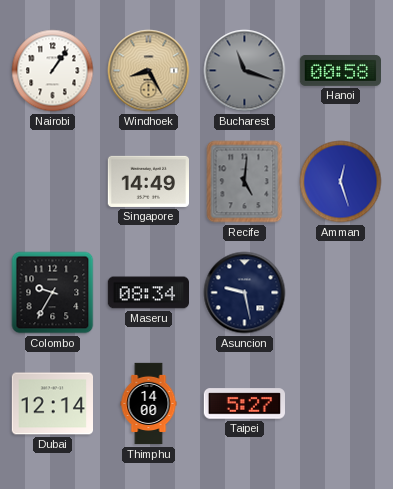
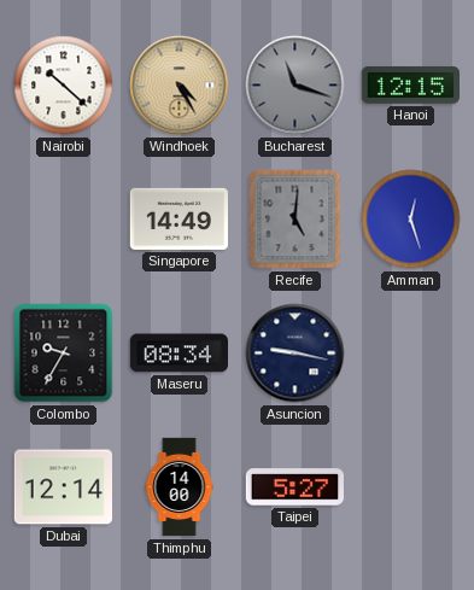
Nairobi: 1:06 -> 10:22
Windhoek: 8:25 -> 4:25
Hanoi: 00:58 -> 12:15
Asuncion: 9:28 -> 9:17
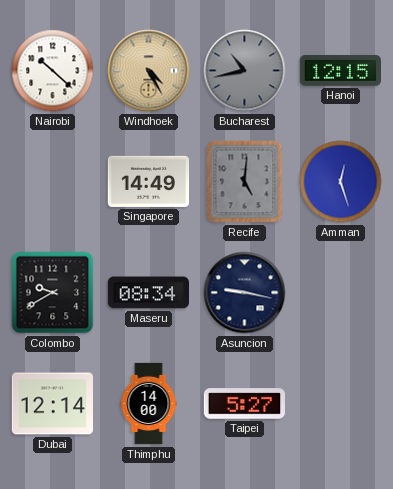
Bucharest: 11:18 -> 10:43
Colombo: 9:35 -> 9:40
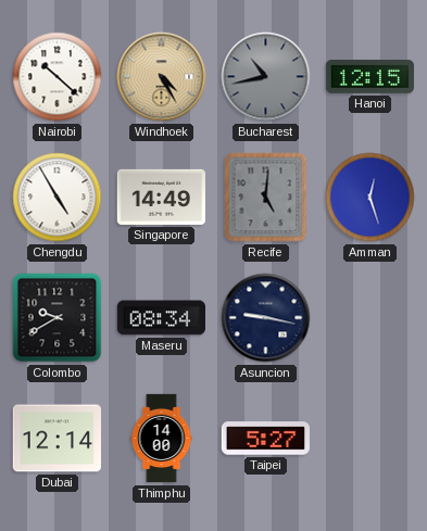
Chengdu: none -> 4:55
